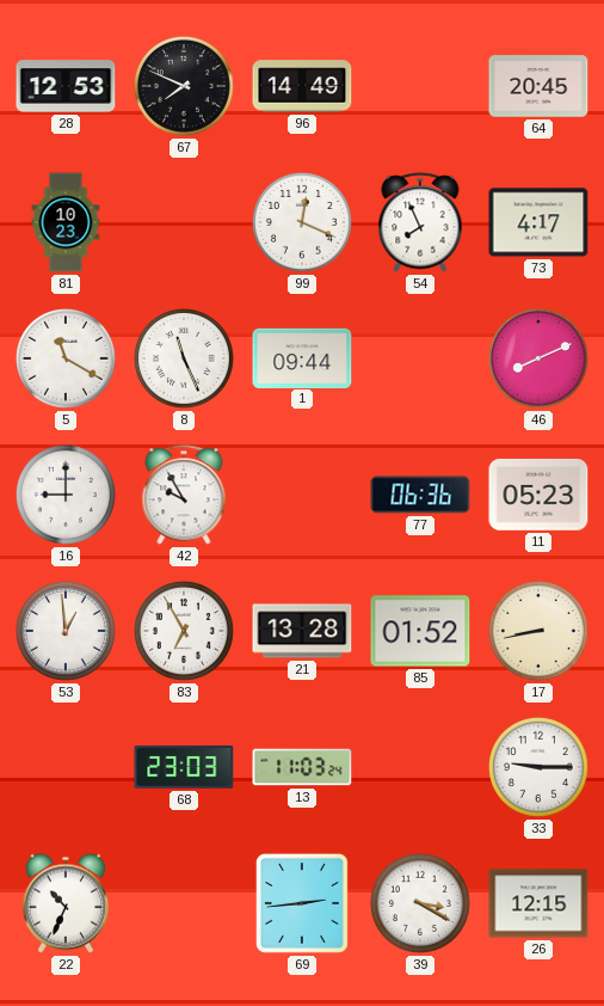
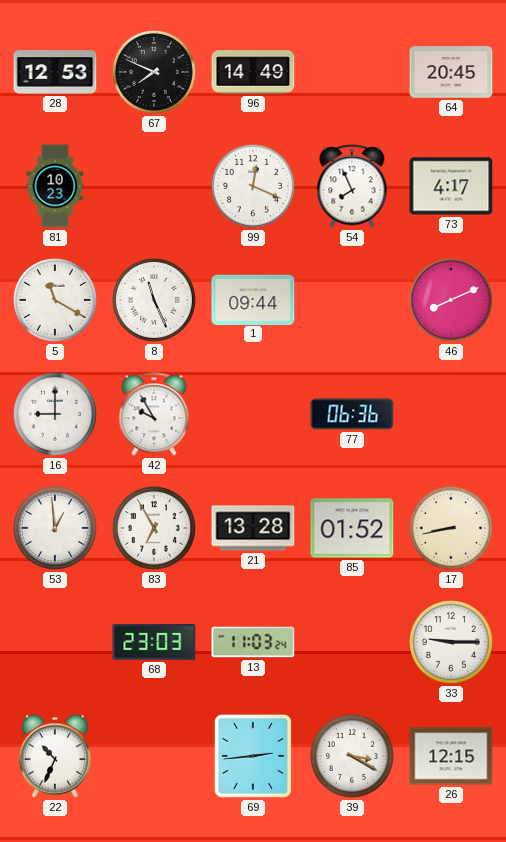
11: 05:23 -> none
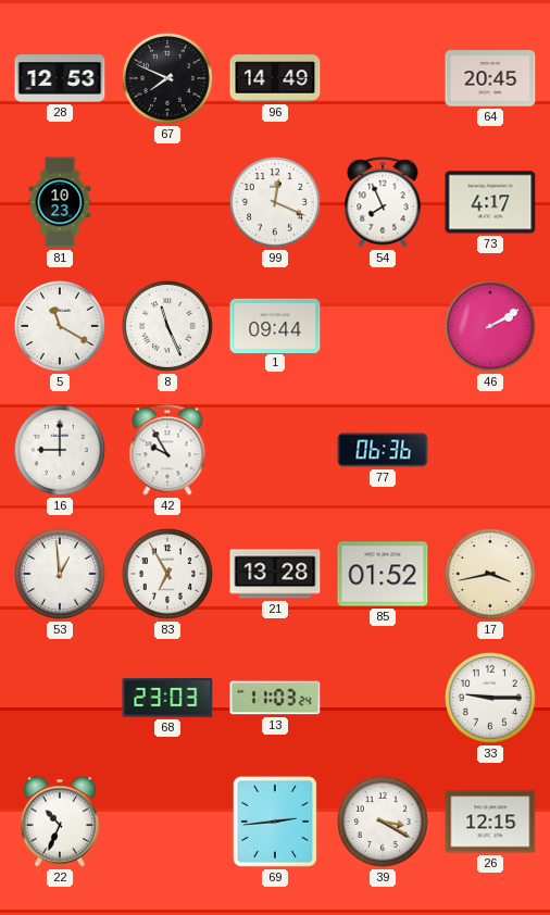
46: 8:11 -> 2:10
17: 8:43 -> 3:43
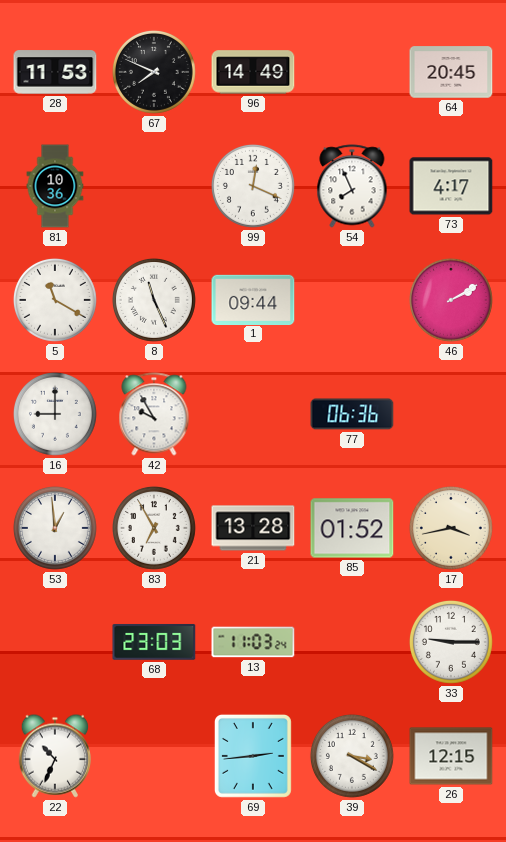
28: 12:53 -> 11:53
81: 10:23 -> 10:36
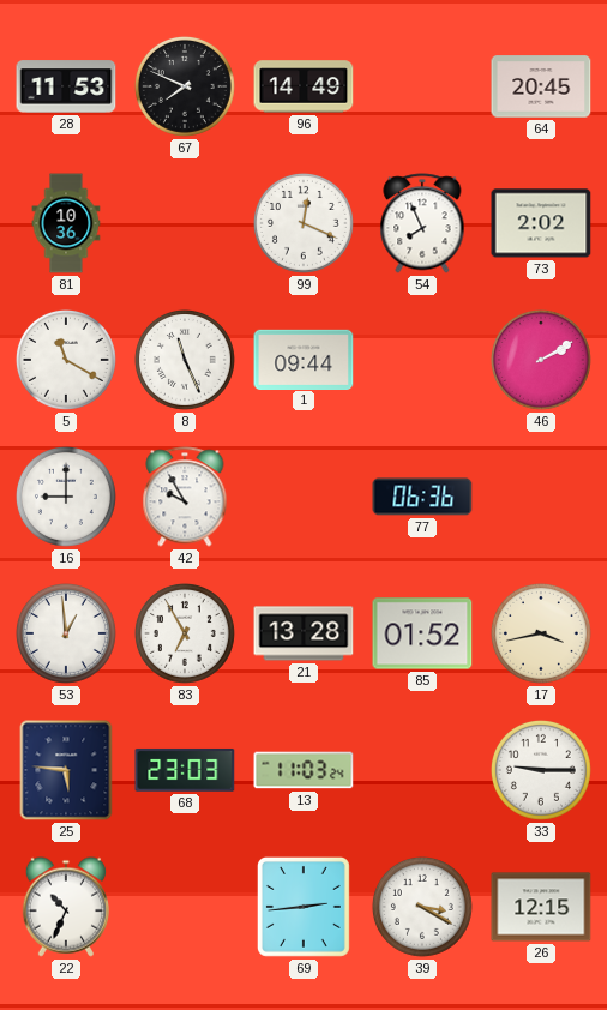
73: 4:17 -> 2:02
25: none -> 5:46
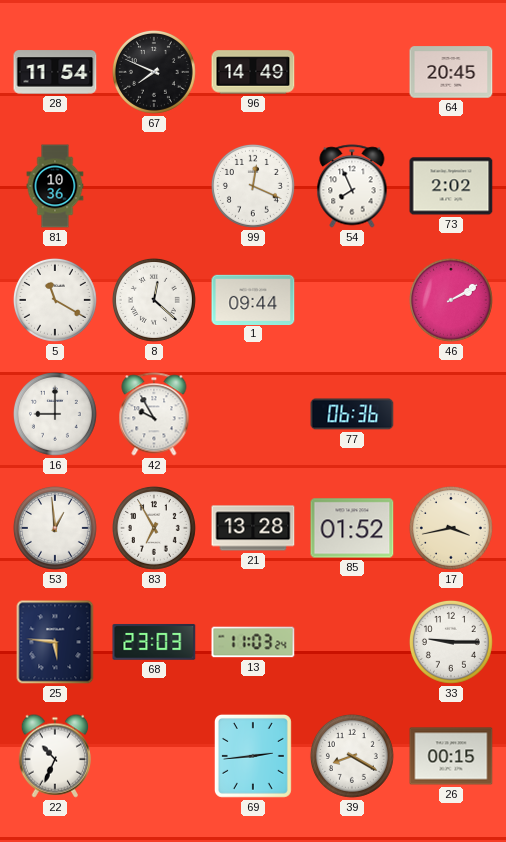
28: 11:53 -> 11:54
8: 11:26 -> 12:22
39: 3:20 -> 8:20
26: 12:15 -> 00:15
